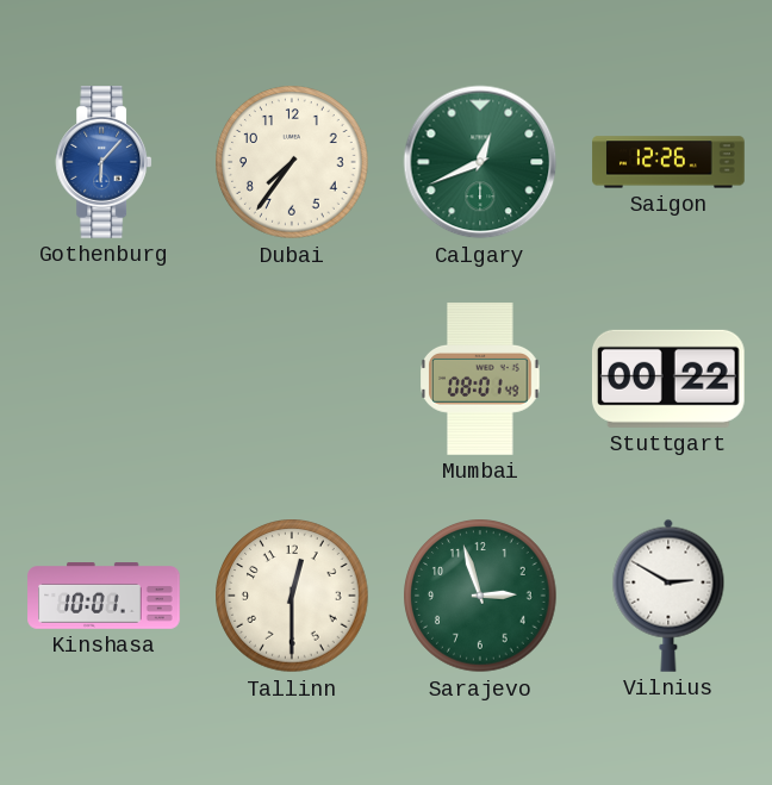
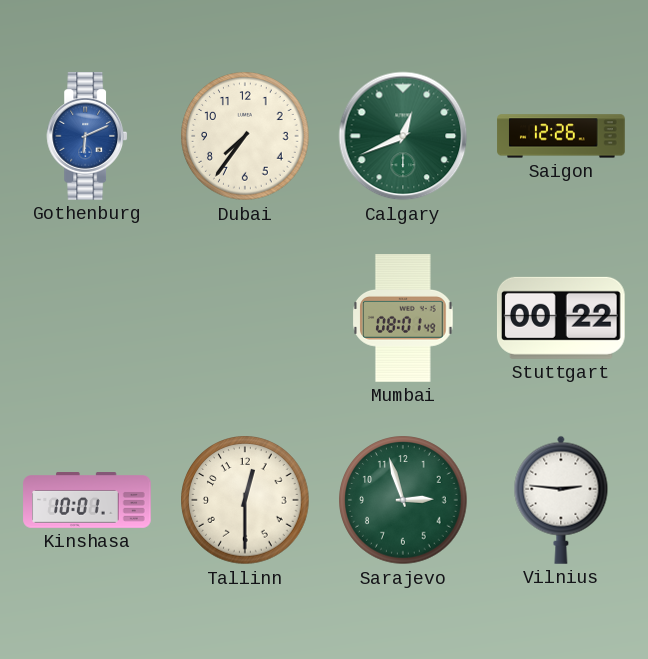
Gothenburg: 6:07 -> 6:11
Vilnius: 2:50 -> 2:46
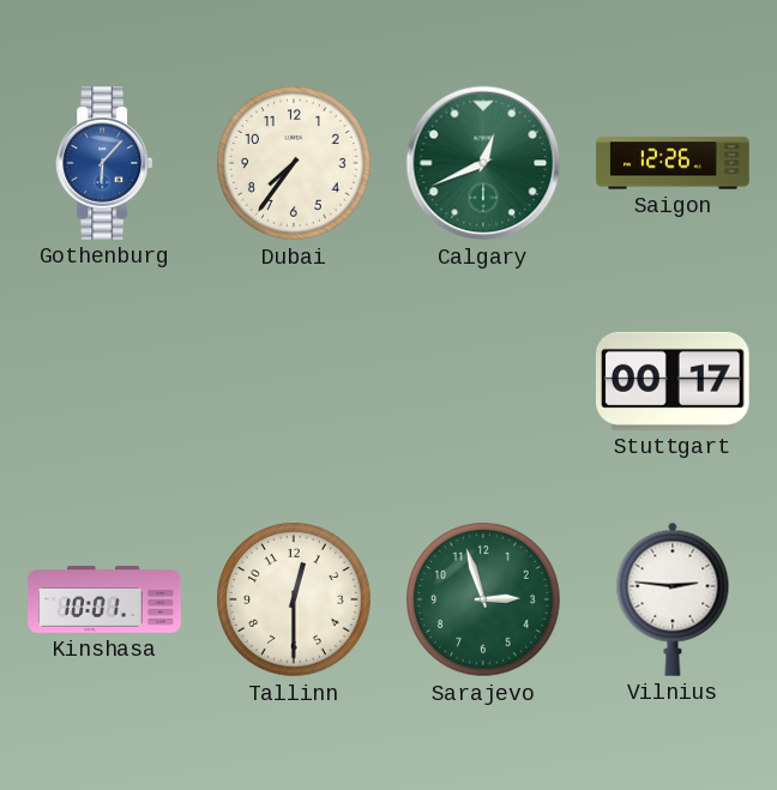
Gothenburg: 6:11 -> 6:07
Mumbai: 08:01 -> none
Stuttgart: 00:22 -> 00:17
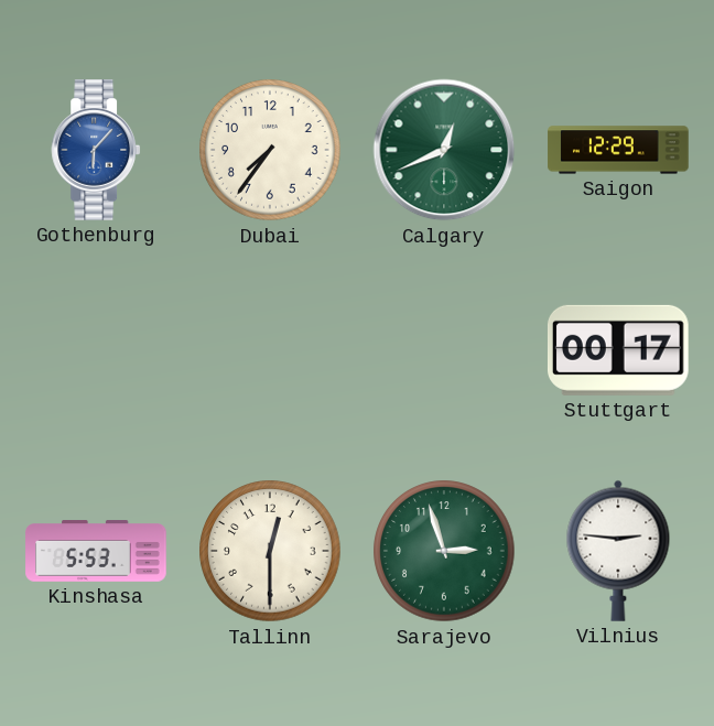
Saigon: 12:26 -> 12:29
Kinshasa: 10:01 -> 5:53
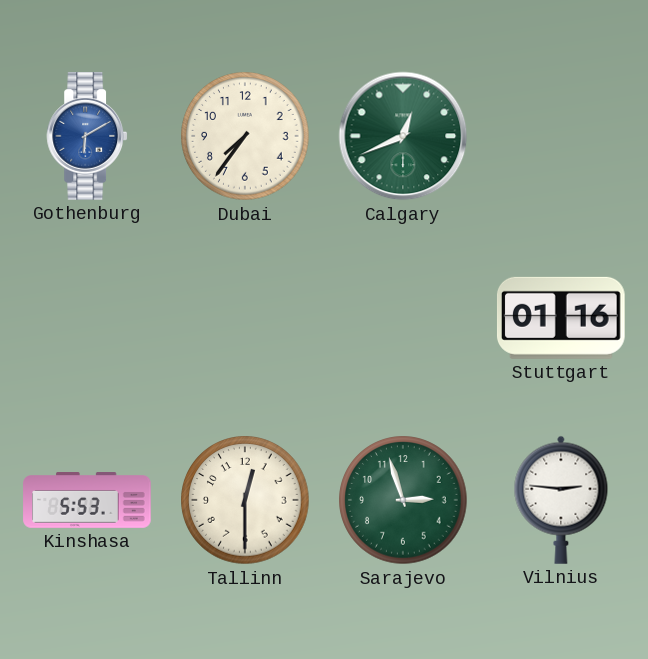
Gothenburg: 6:07 -> 6:10
Saigon: 12:29 -> none
Stuttgart: 00:17 -> 01:16
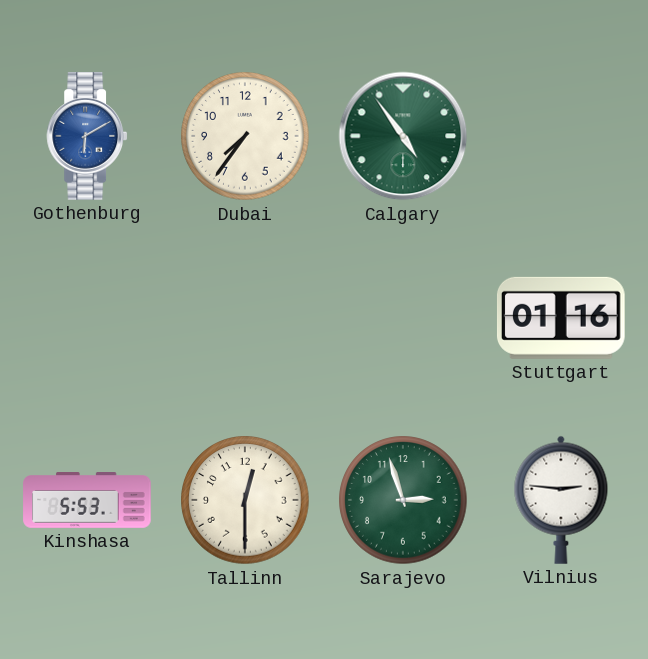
Calgary: 12:41 -> 4:54
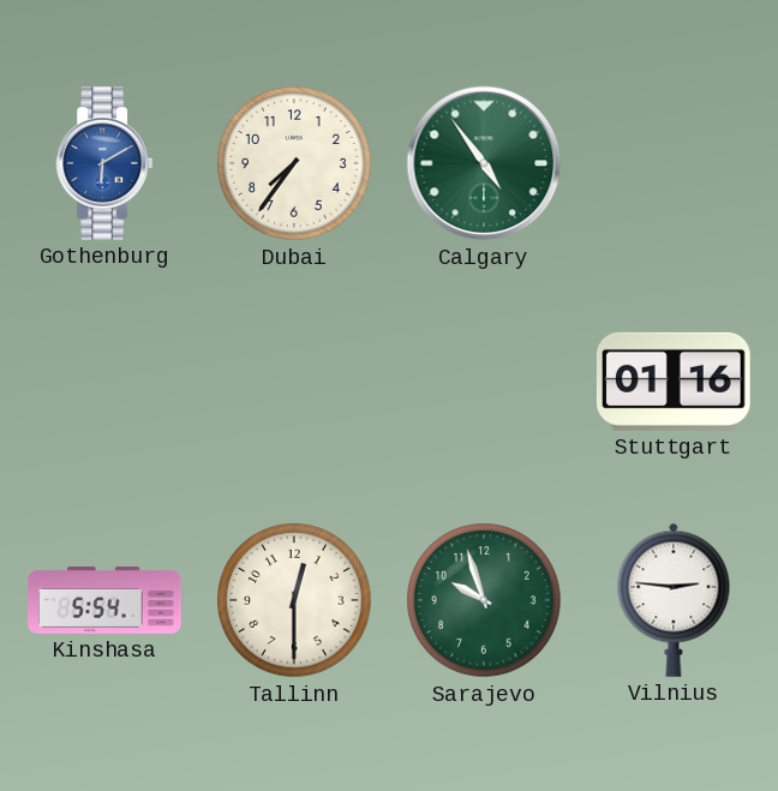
Kinshasa: 5:53 -> 5:54
Sarajevo: 2:57 -> 9:57
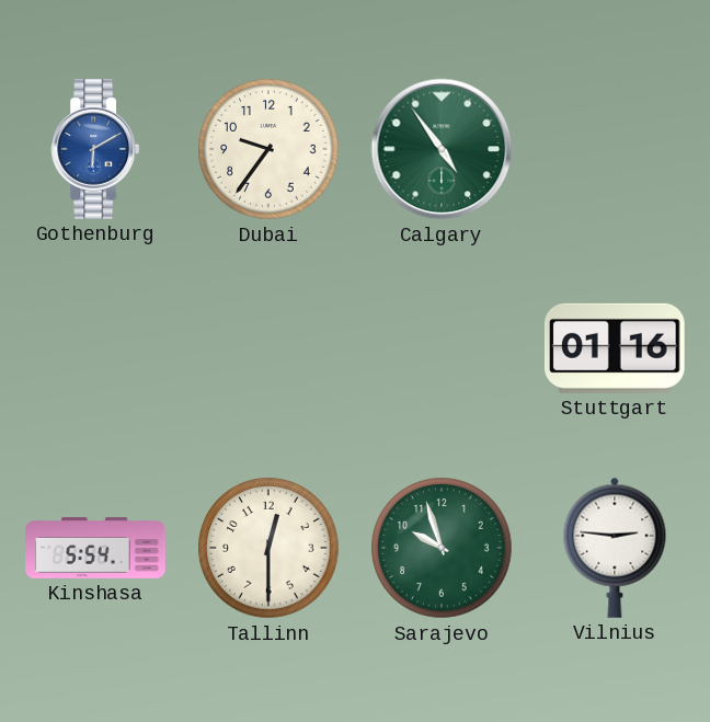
Dubai: 7:36 -> 9:36
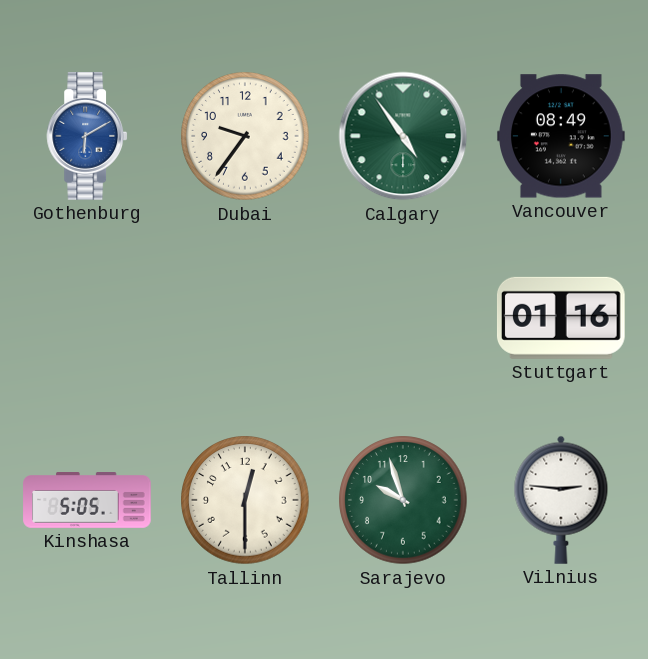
Vancouver: none -> 08:49
Kinshasa: 5:54 -> 5:05
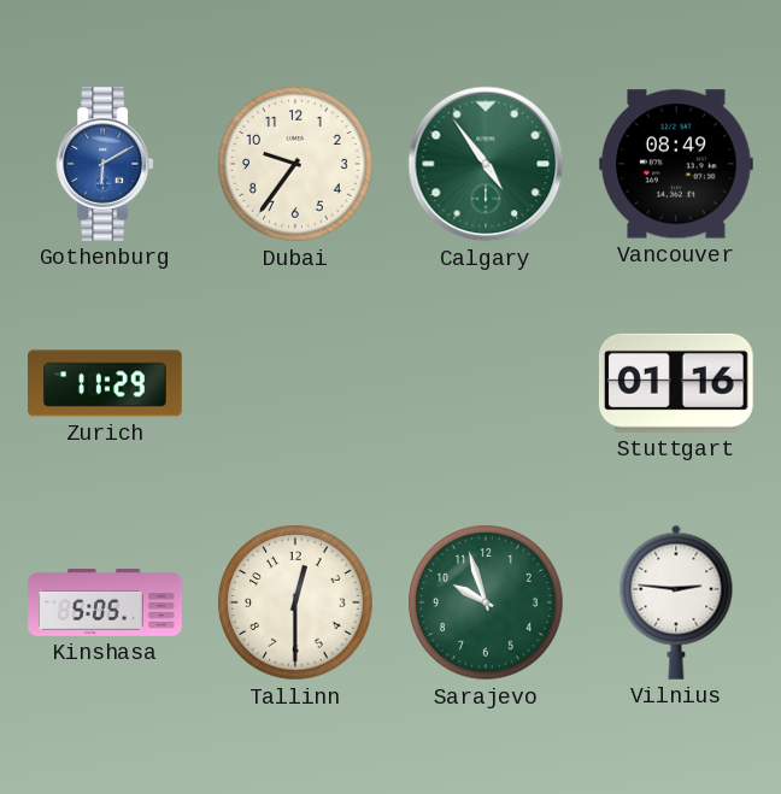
Zurich: none -> 11:29
